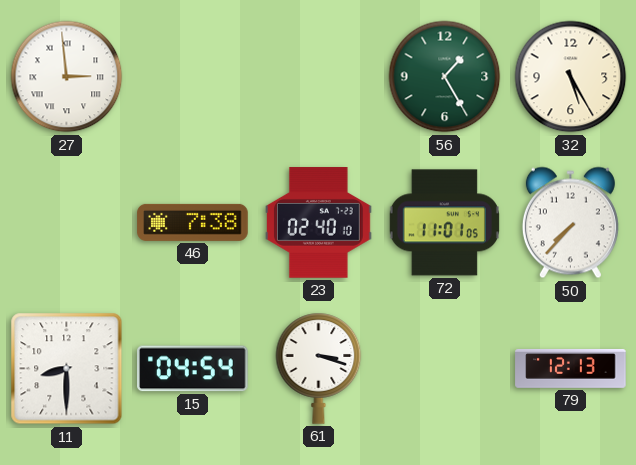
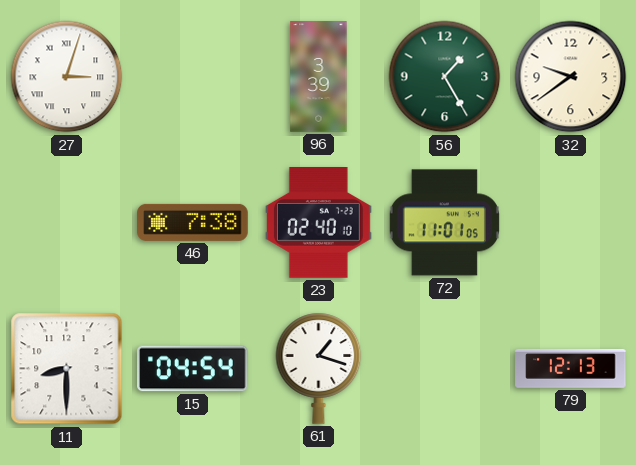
27: 2:59 -> 3:03
96: none -> 3:39
32: 5:25 -> 9:39
50: 7:37 -> none
61: 3:18 -> 1:18
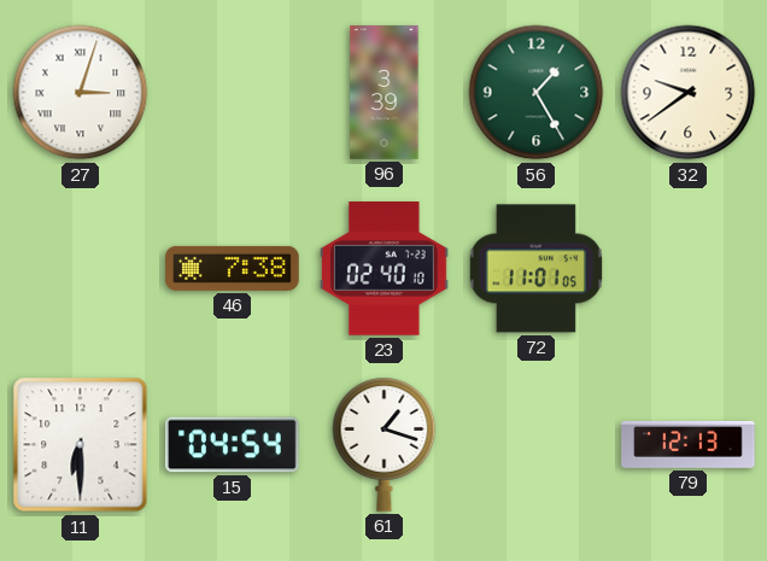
11: 8:30 -> 6:30
